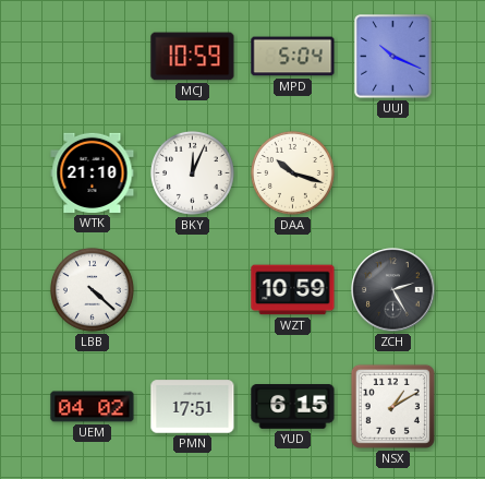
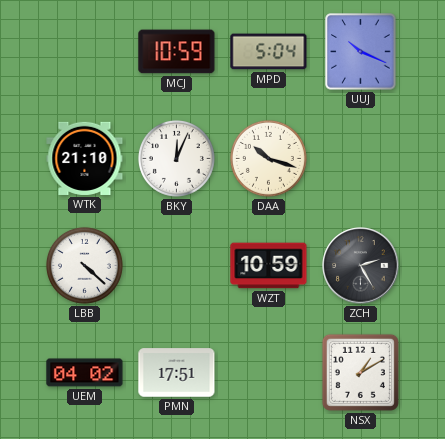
YUD: 6:15 -> none
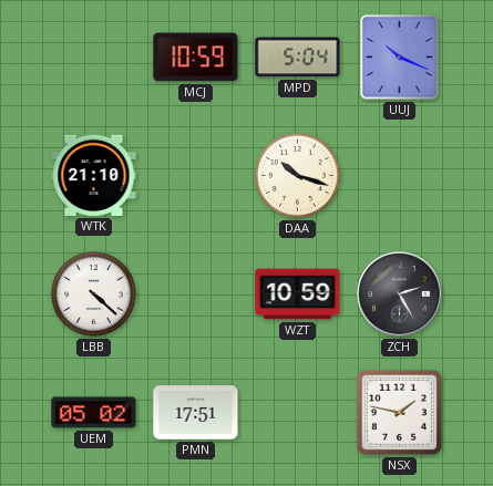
BKY: 12:04 -> none
UEM: 04:02 -> 05:02
NSX: 1:10 -> 1:47
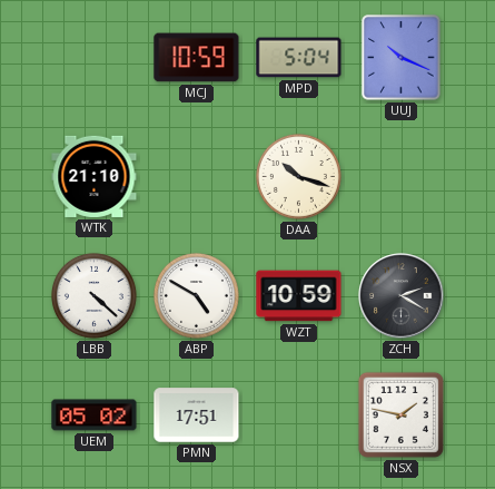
ABP: none -> 4:50
ZCH: 2:25 -> 2:20
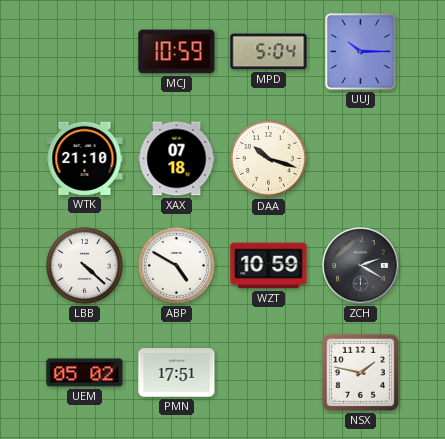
UUJ: 10:19 -> 10:15
XAX: none -> 07:18
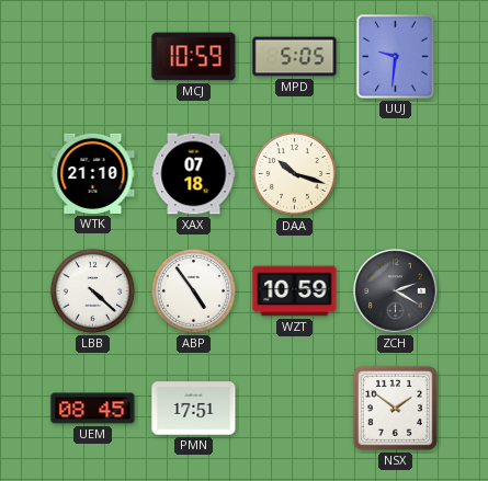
MPD: 5:04 -> 5:05
UUJ: 10:15 -> 9:31
ABP: 4:50 -> 4:54
UEM: 05:02 -> 08:45
NSX: 1:47 -> 1:51
